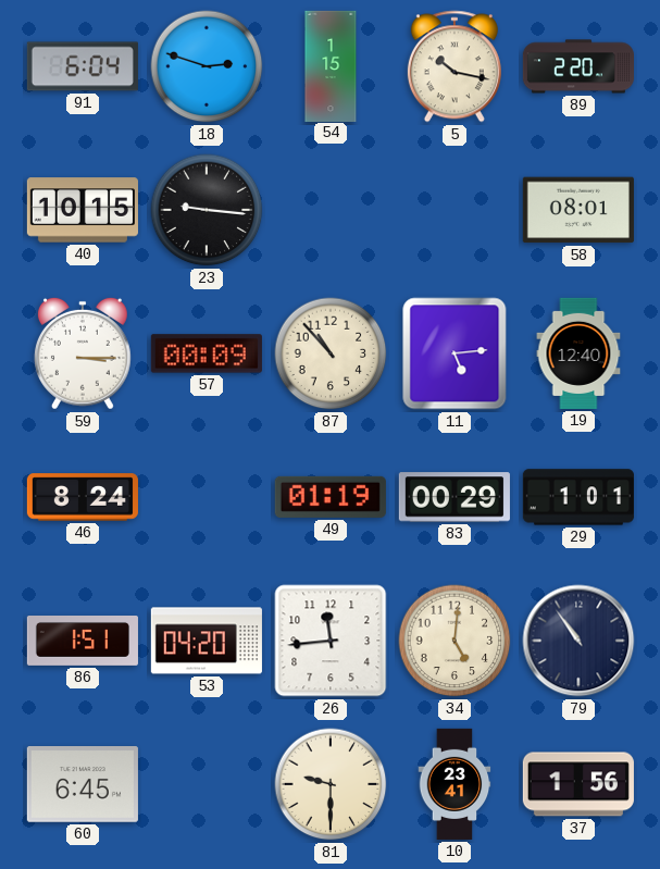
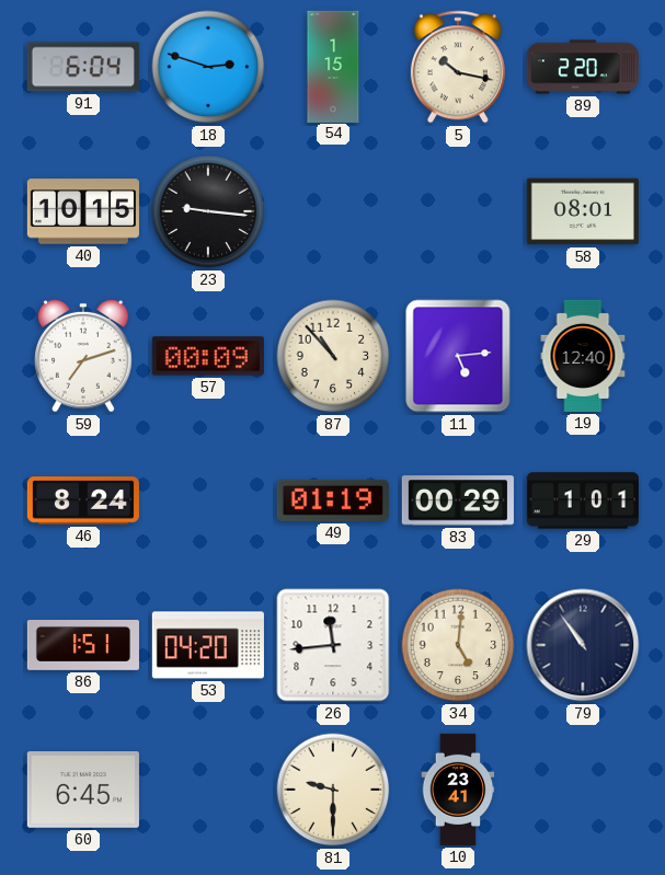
59: 3:15 -> 7:12
37: 1:56 -> none
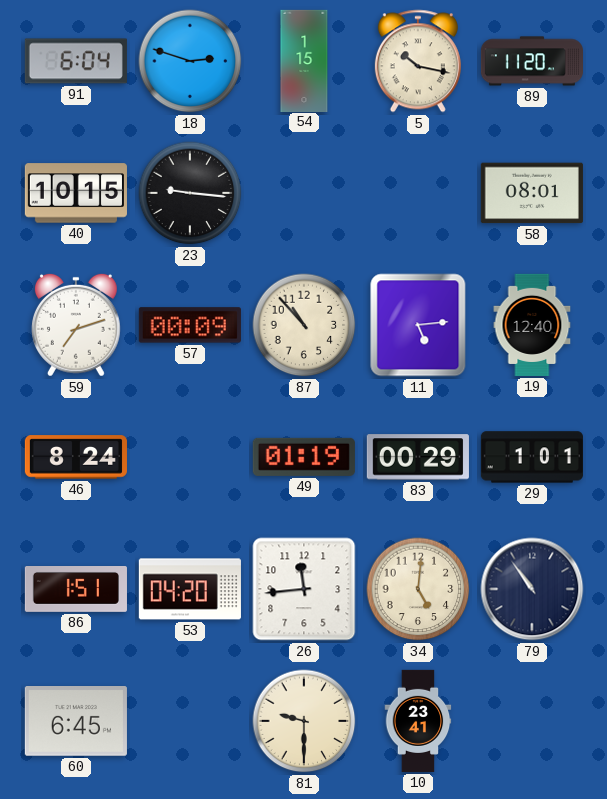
89: 2:20 -> 11:20
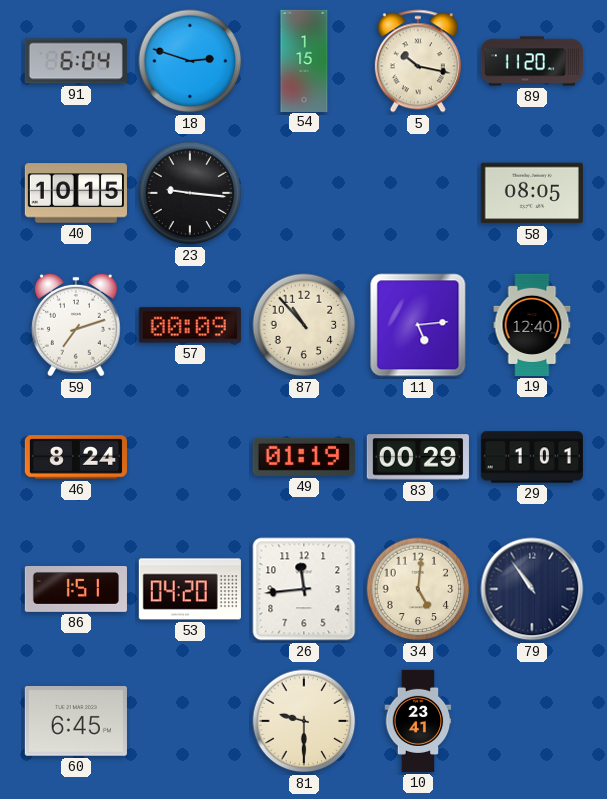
58: 08:01 -> 08:05
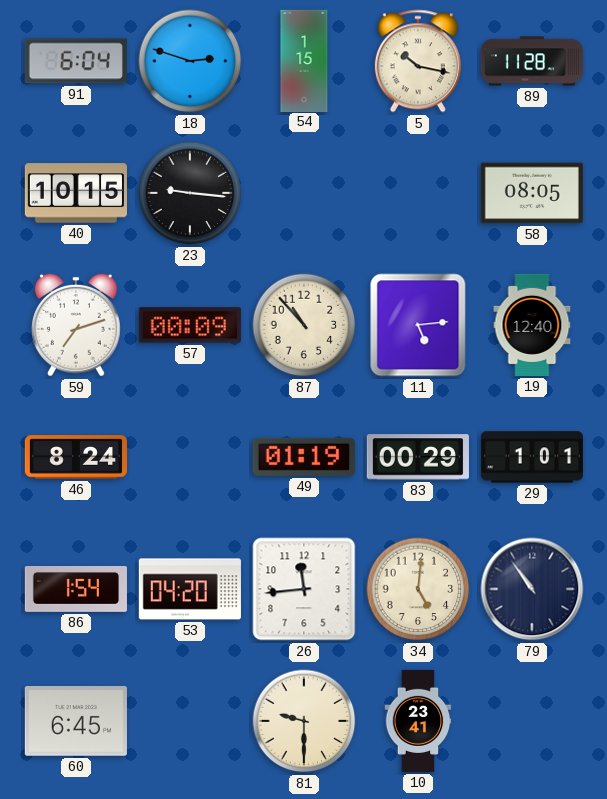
89: 11:20 -> 11:28
86: 1:51 -> 1:54
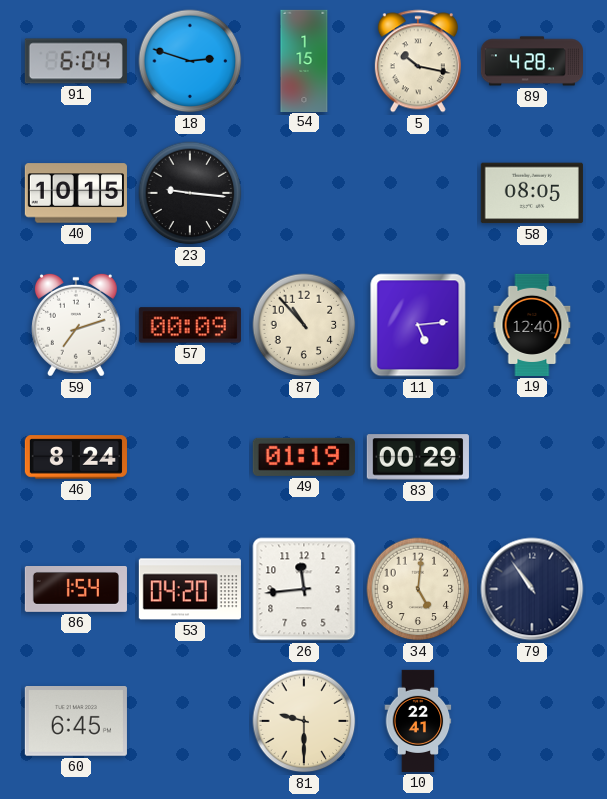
89: 11:28 -> 4:28
29: 1:01 -> none
10: 23:41 -> 22:41
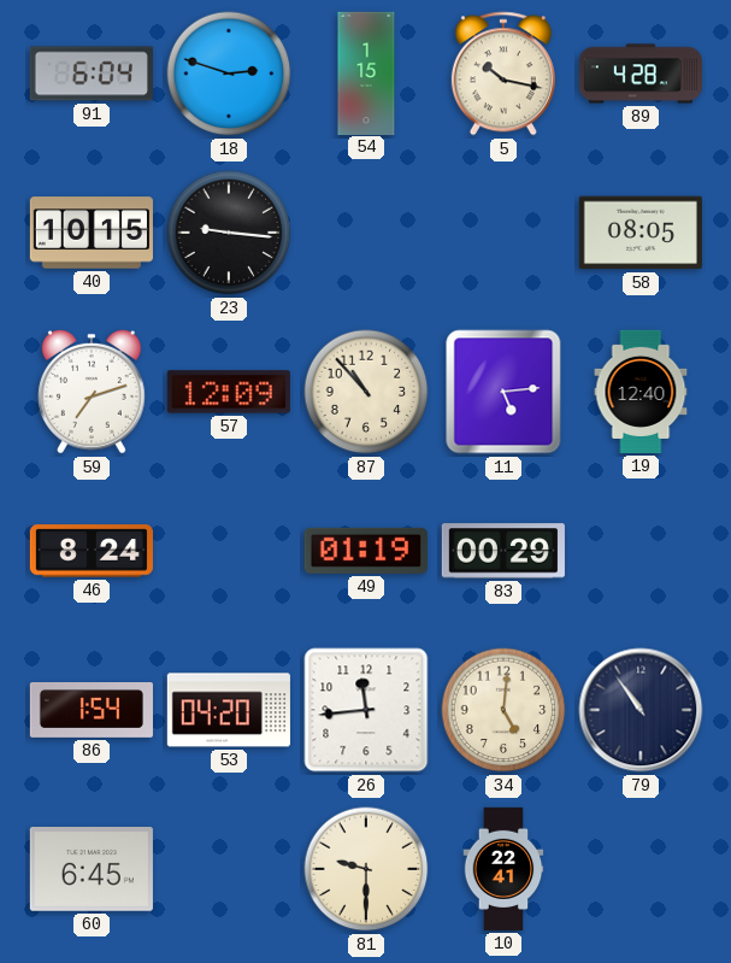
57: 00:09 -> 12:09
